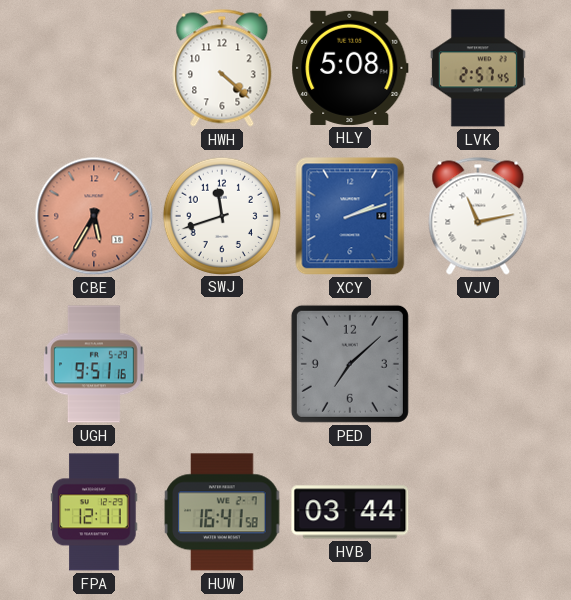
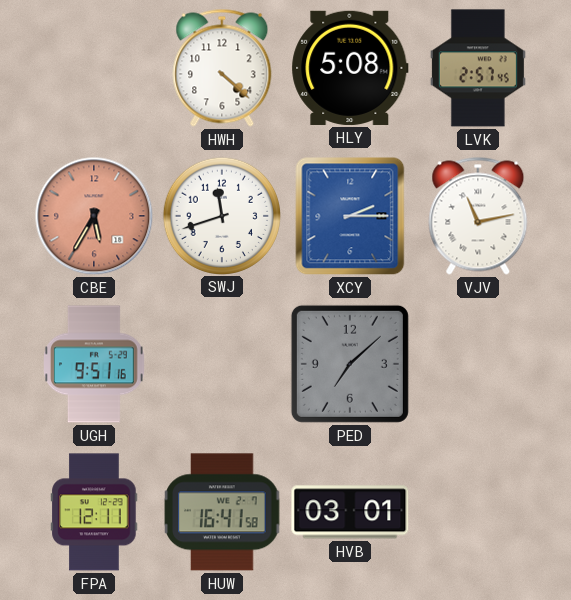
XCY: 2:12 -> 2:15
HVB: 03:44 -> 03:01
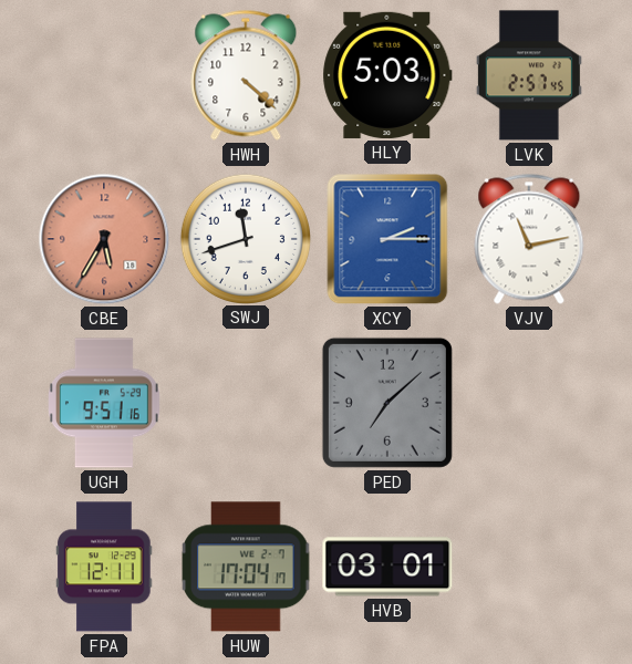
HLY: 5:08 -> 5:03
HUW: 16:41 -> 17:04
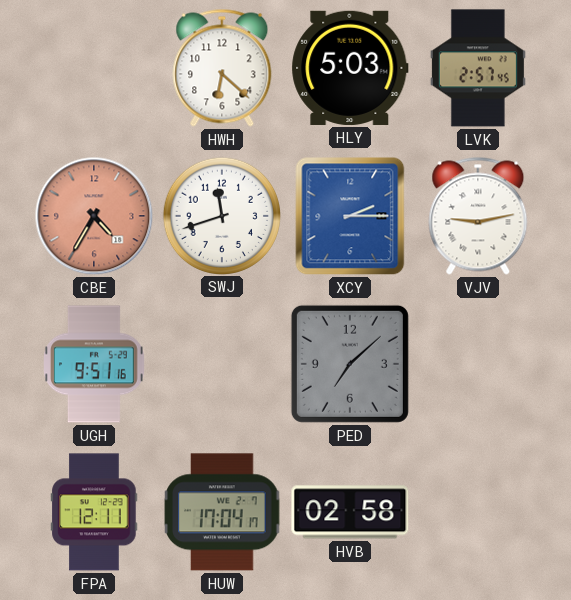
HWH: 4:22 -> 6:22
CBE: 5:35 -> 4:35
VJV: 11:13 -> 9:13
HVB: 03:01 -> 02:58
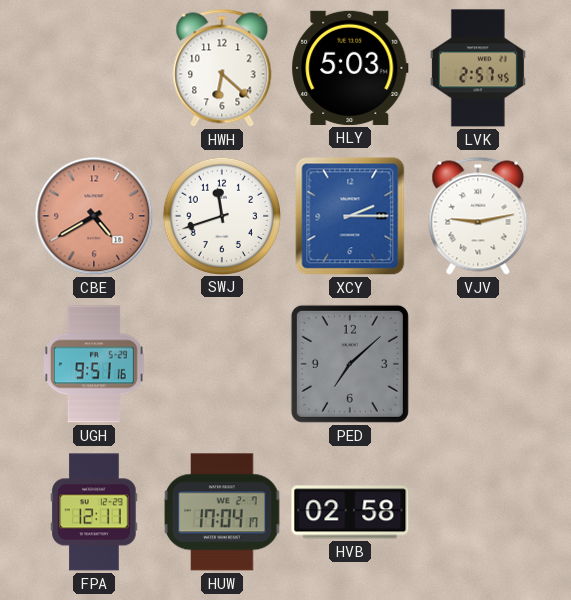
CBE: 4:35 -> 4:40
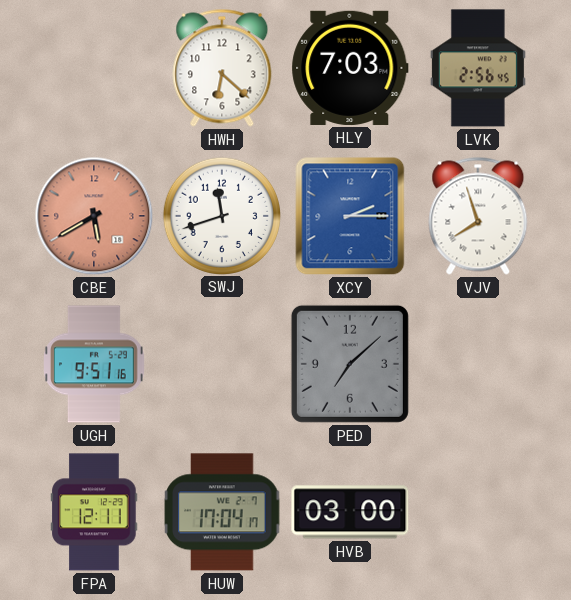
HLY: 5:03 -> 7:03
LVK: 2:57 -> 2:56
CBE: 4:40 -> 5:40
VJV: 9:13 -> 7:57
HVB: 02:58 -> 03:00
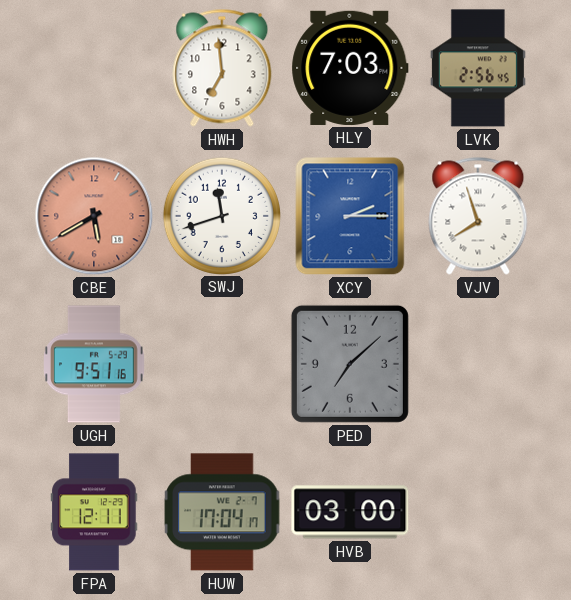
HWH: 6:22 -> 6:59
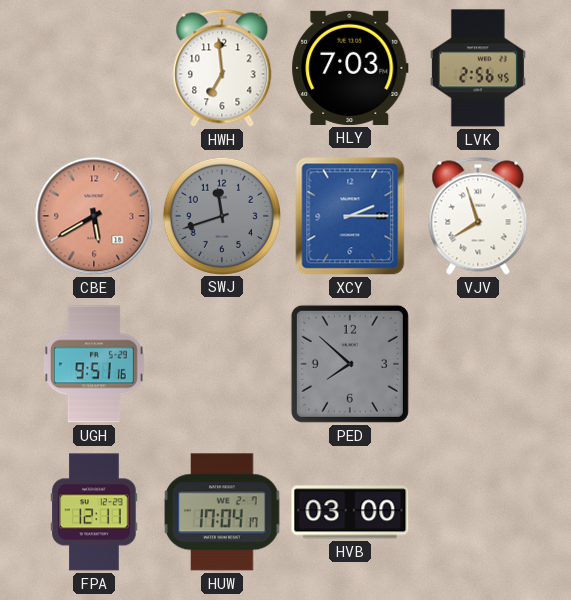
SWJ dial: white -> grey
PED: 7:08 -> 7:52
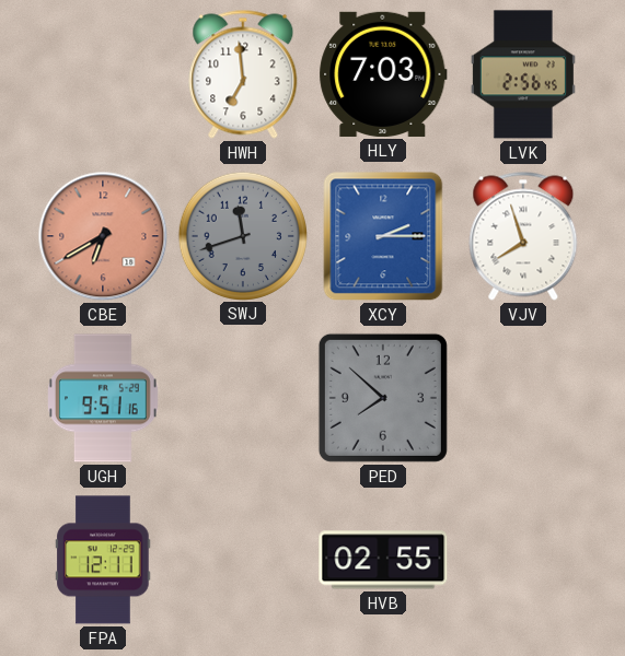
CBE: 5:40 -> 6:40
HUW: 17:04 -> none
HVB: 03:00 -> 02:55
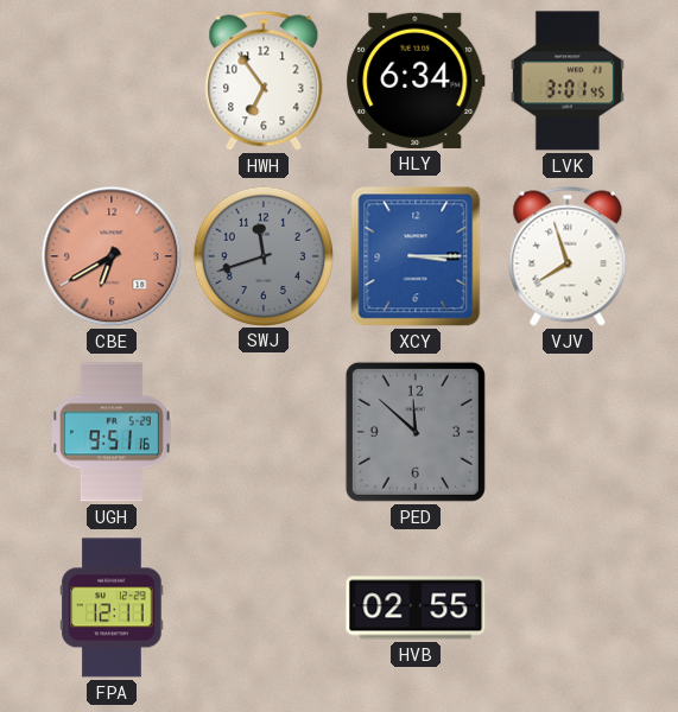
HWH: 6:59 -> 6:54
HLY: 7:03 -> 6:34
LVK: 2:56 -> 3:01
XCY: 2:15 -> 3:15
PED: 7:52 -> 11:52
